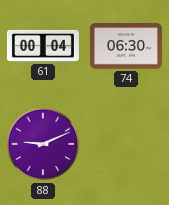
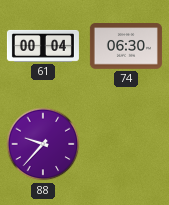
88: 9:11 -> 9:37
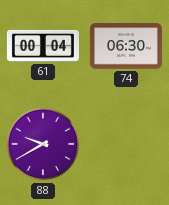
88: 9:37 -> 9:40
